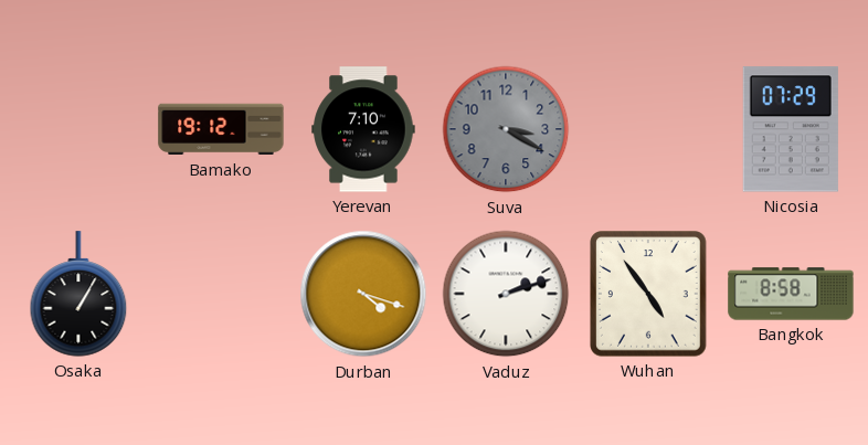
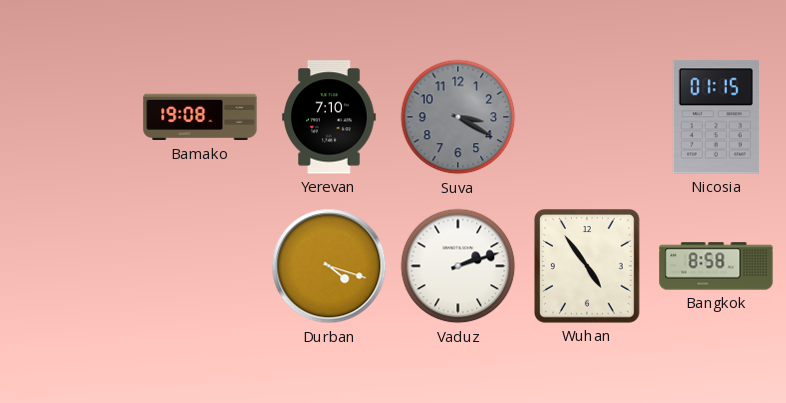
Bamako: 19:12 -> 19:08
Nicosia: 07:29 -> 01:15
Osaka: 1:05 -> none
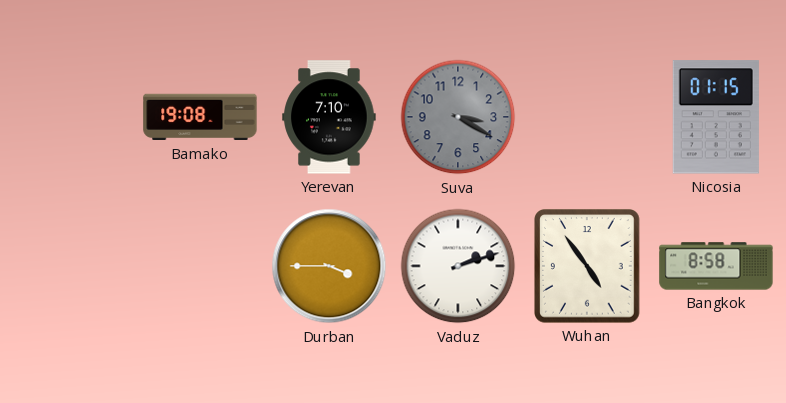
Durban: 4:18 -> 3:45
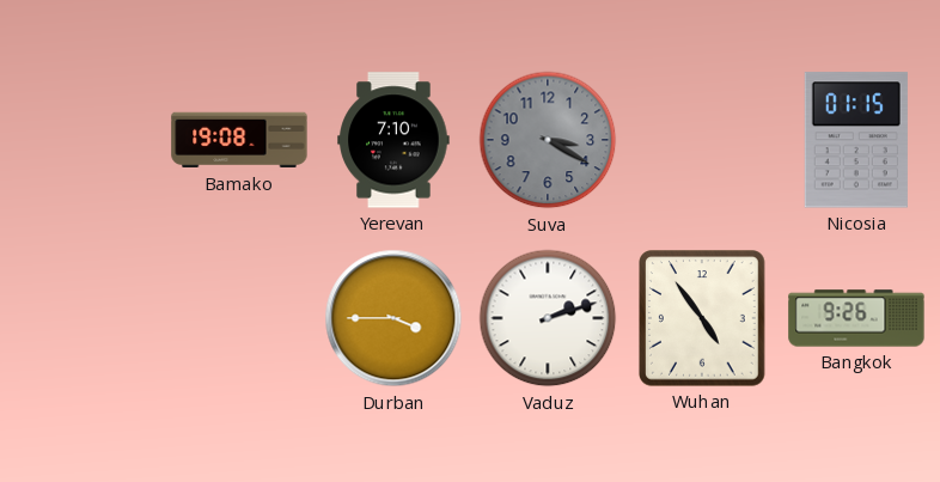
Bangkok: 8:58 -> 9:26
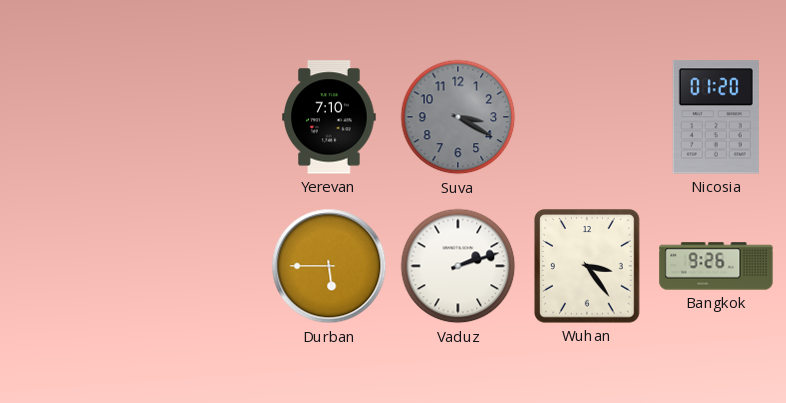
Bamako: 19:08 -> none
Nicosia: 01:15 -> 01:20
Durban: 3:45 -> 5:45
Wuhan: 4:54 -> 3:24
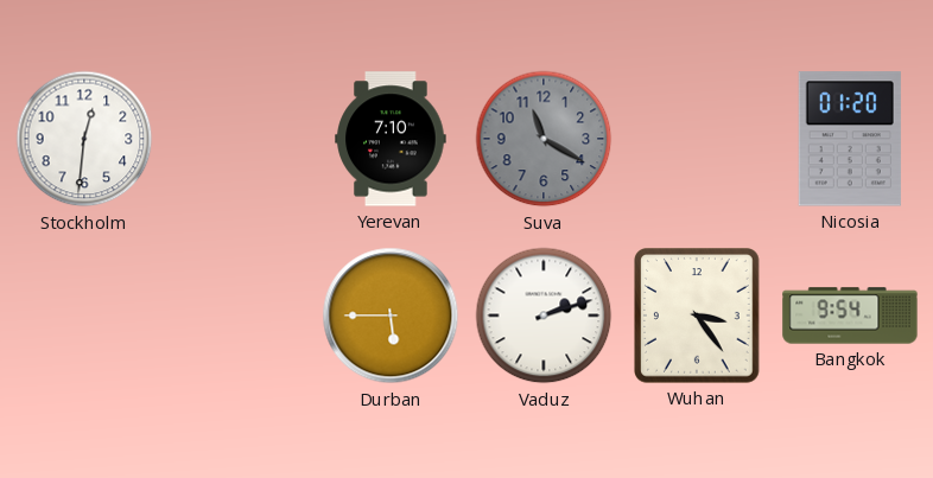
Stockholm: none -> 12:31
Suva: 3:20 -> 11:20
Bangkok: 9:26 -> 9:54
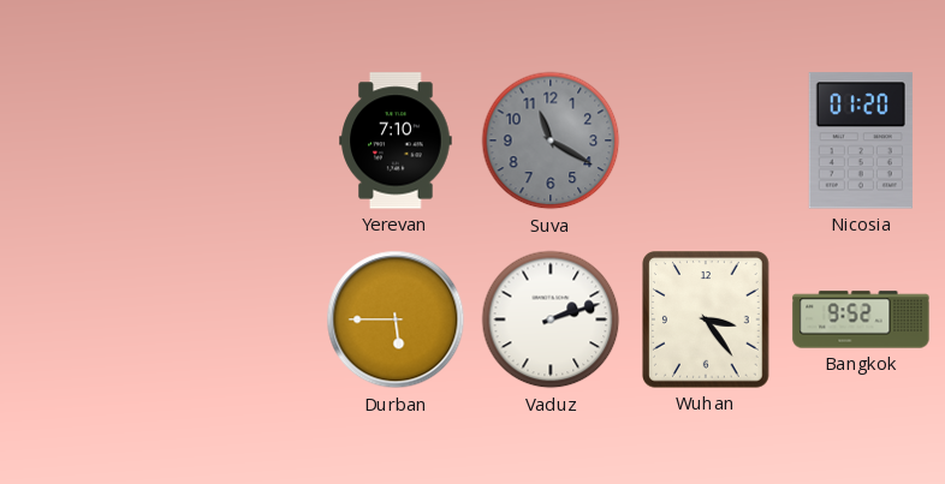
Stockholm: 12:31 -> none
Bangkok: 9:54 -> 9:52
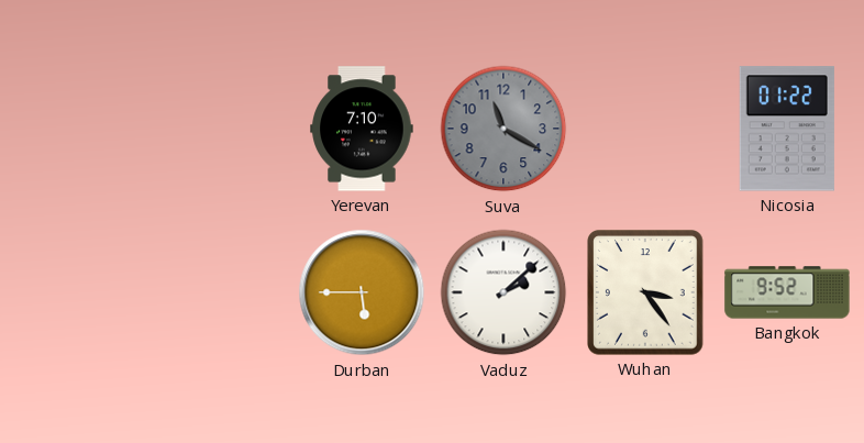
Nicosia: 01:20 -> 01:22
Vaduz: 2:12 -> 2:08
